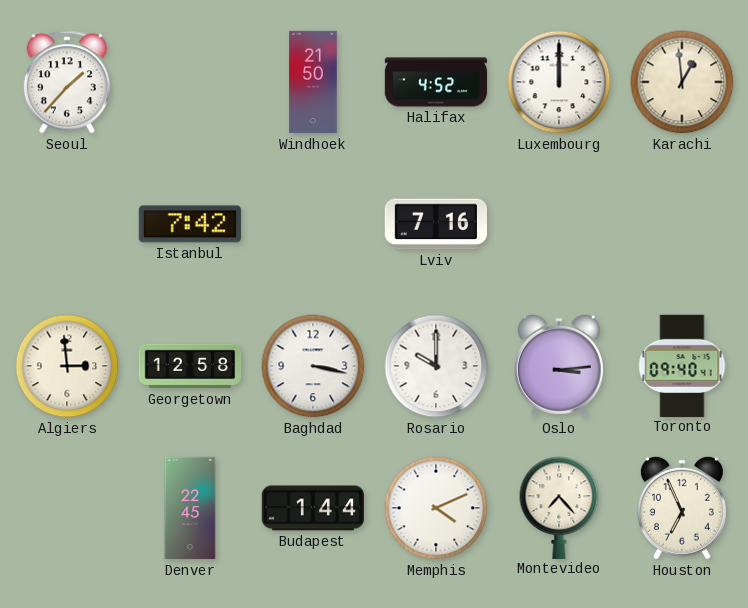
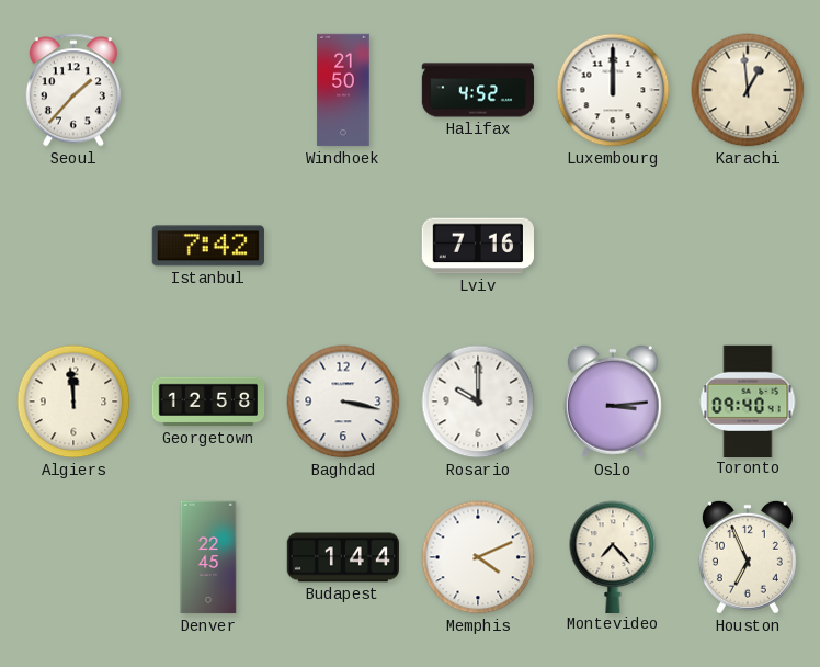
Algiers: 2:59 -> 11:59
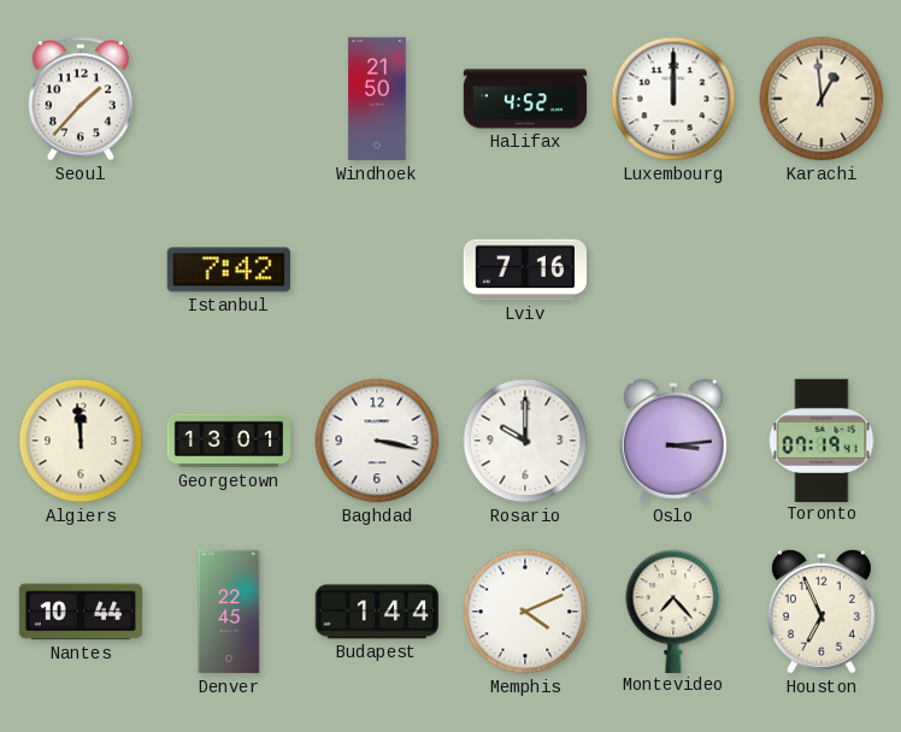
Georgetown: 12:58 -> 13:01
Toronto: 09:40 -> 07:19
Nantes: none -> 10:44
